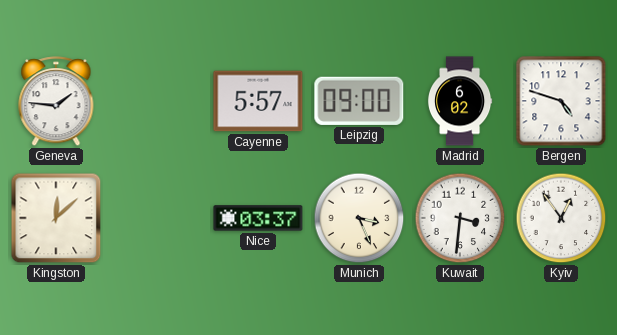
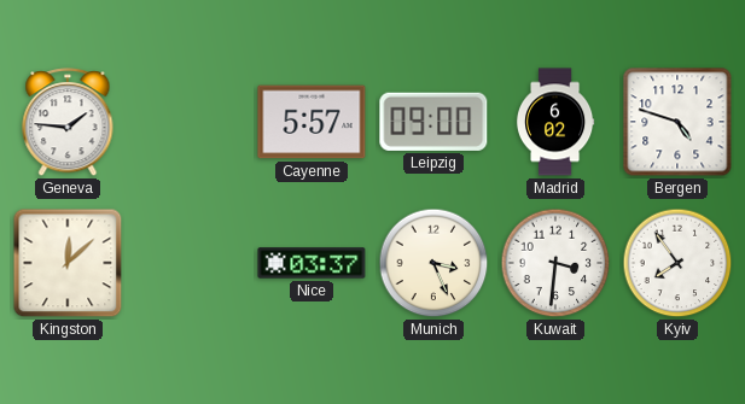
Kyiv: 12:54 -> 7:54
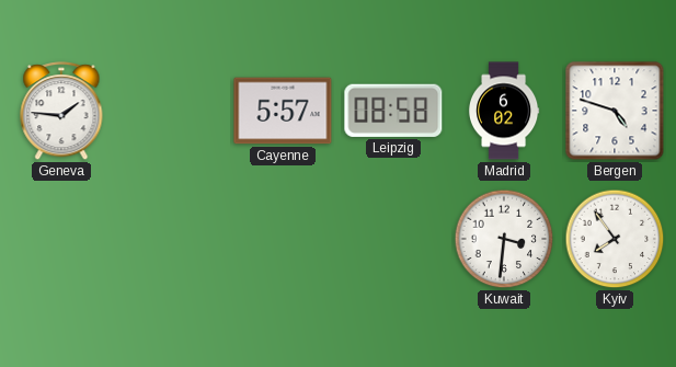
Leipzig: 09:00 -> 08:58
Kingston: 12:08 -> none
Nice: 03:37 -> none
Munich: 3:26 -> none
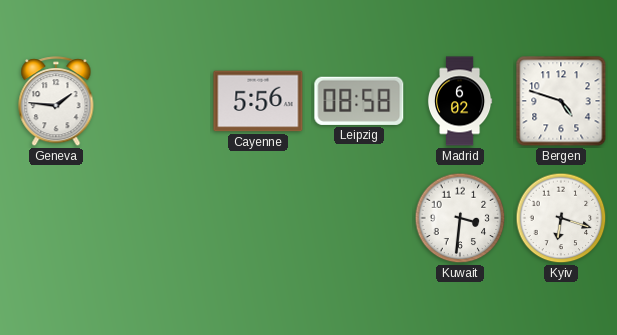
Cayenne: 5:57 -> 5:56
Kyiv: 7:54 -> 6:18
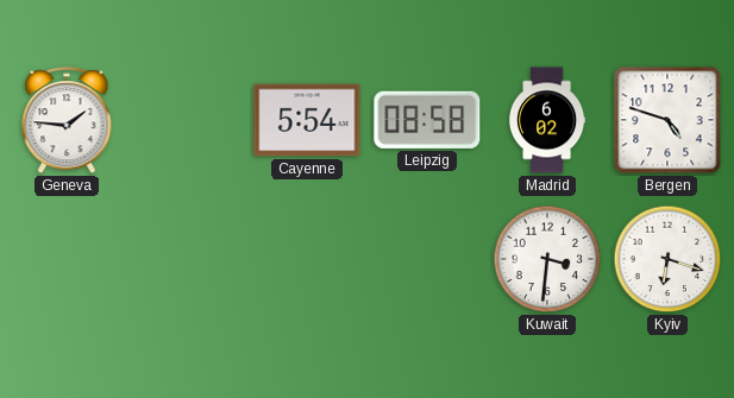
Cayenne: 5:56 -> 5:54
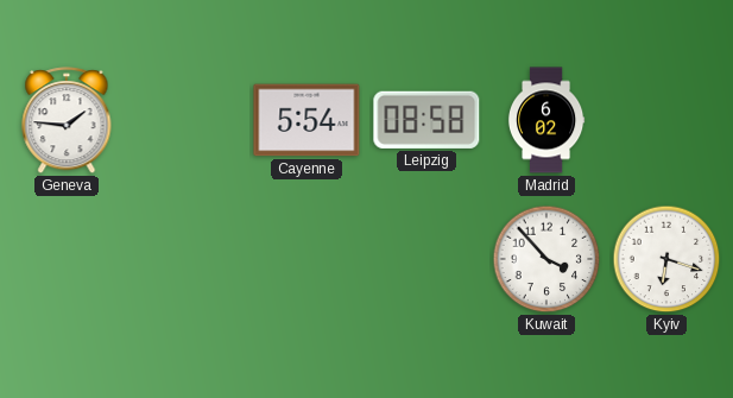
Bergen: 4:48 -> none
Kuwait: 3:31 -> 3:53
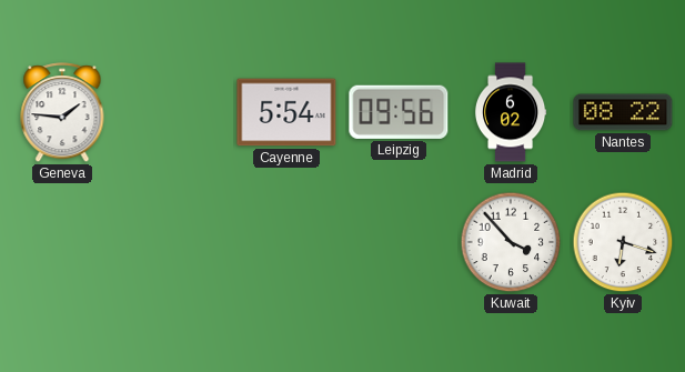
Leipzig: 08:58 -> 09:56
Nantes: none -> 08:22
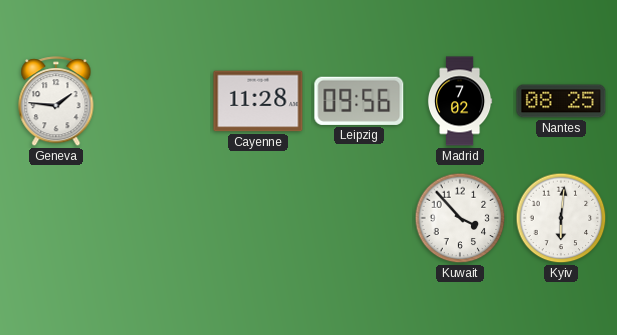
Cayenne: 5:54 -> 11:28
Madrid: 6:02 -> 7:02
Nantes: 08:22 -> 08:25
Kyiv: 6:18 -> 6:01
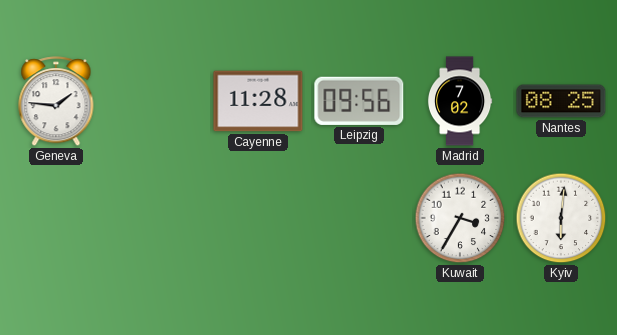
Kuwait: 3:53 -> 3:35
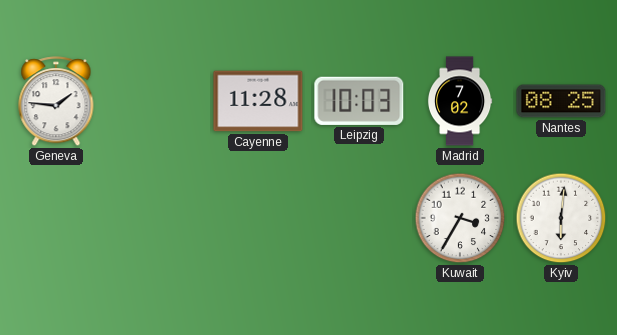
Leipzig: 09:56 -> 10:03
